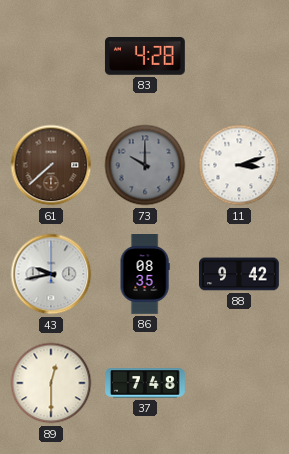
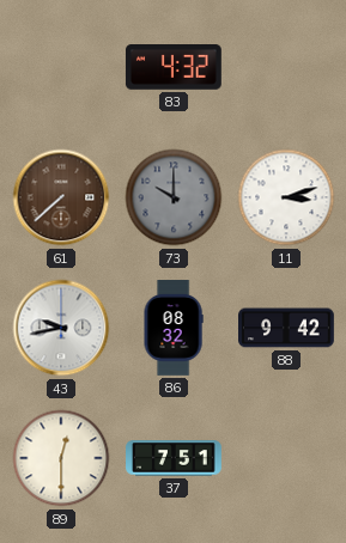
83: 4:28 -> 4:32
86: 08:35 -> 08:32
37: 7:48 -> 7:51
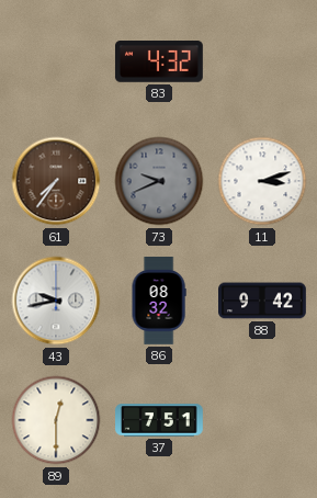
61: 7:38 -> 7:36
73: 10:00 -> 9:41
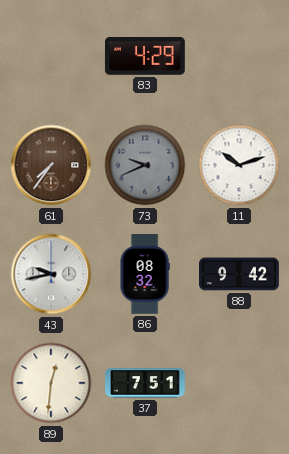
83: 4:32 -> 4:29
11: 3:12 -> 10:12
89: 12:30 -> 12:31
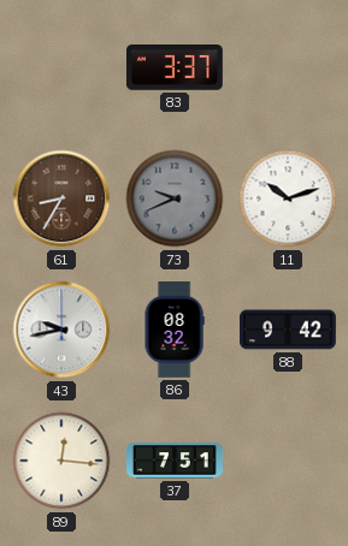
83: 4:29 -> 3:37
61: 7:36 -> 8:35
89: 12:31 -> 12:16
